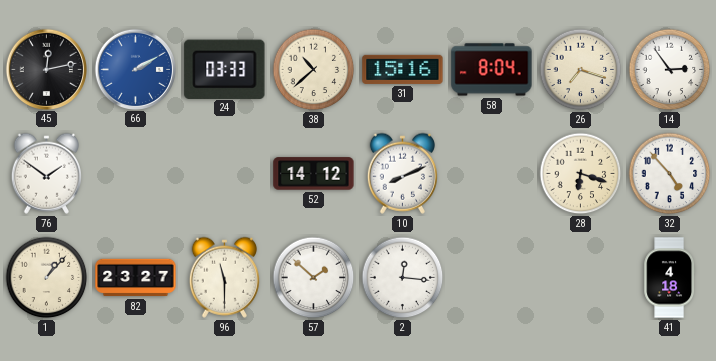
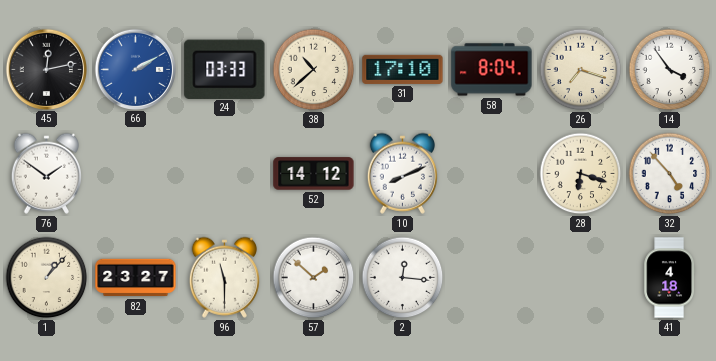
31: 15:16 -> 17:10
14: 2:54 -> 3:54
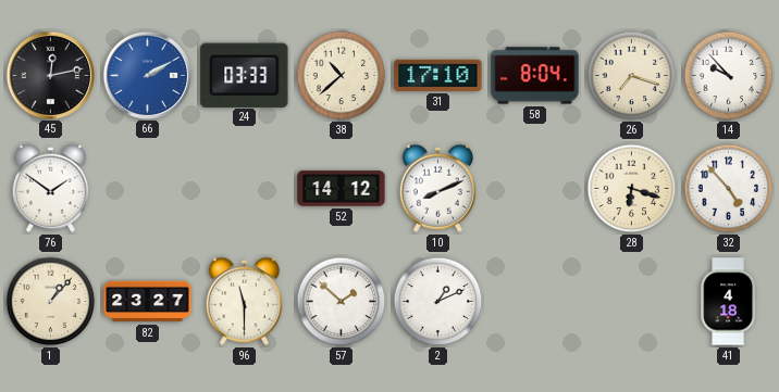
14: 3:54 -> 9:53
2: 12:16 -> 1:11
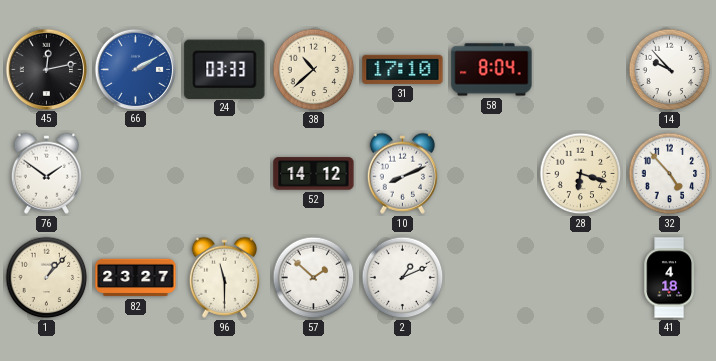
26: 7:18 -> none
